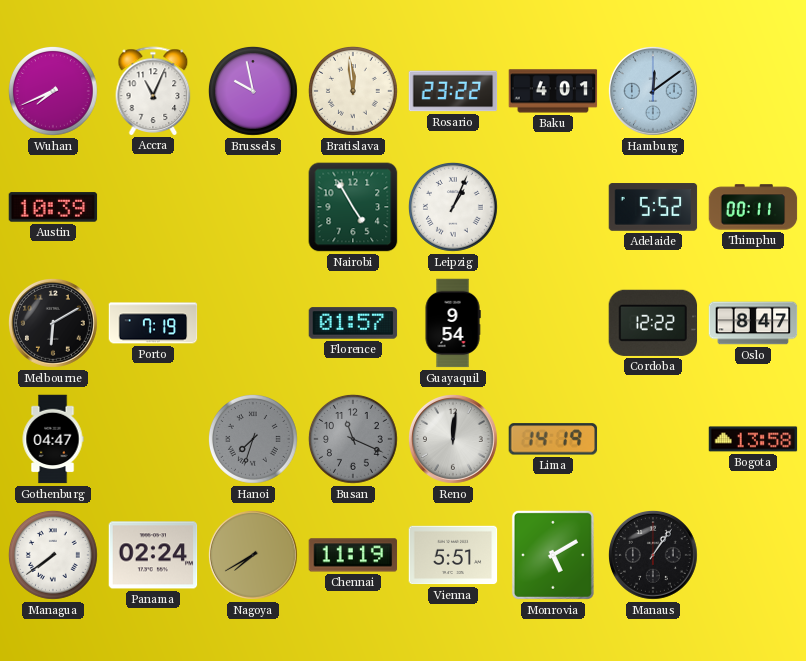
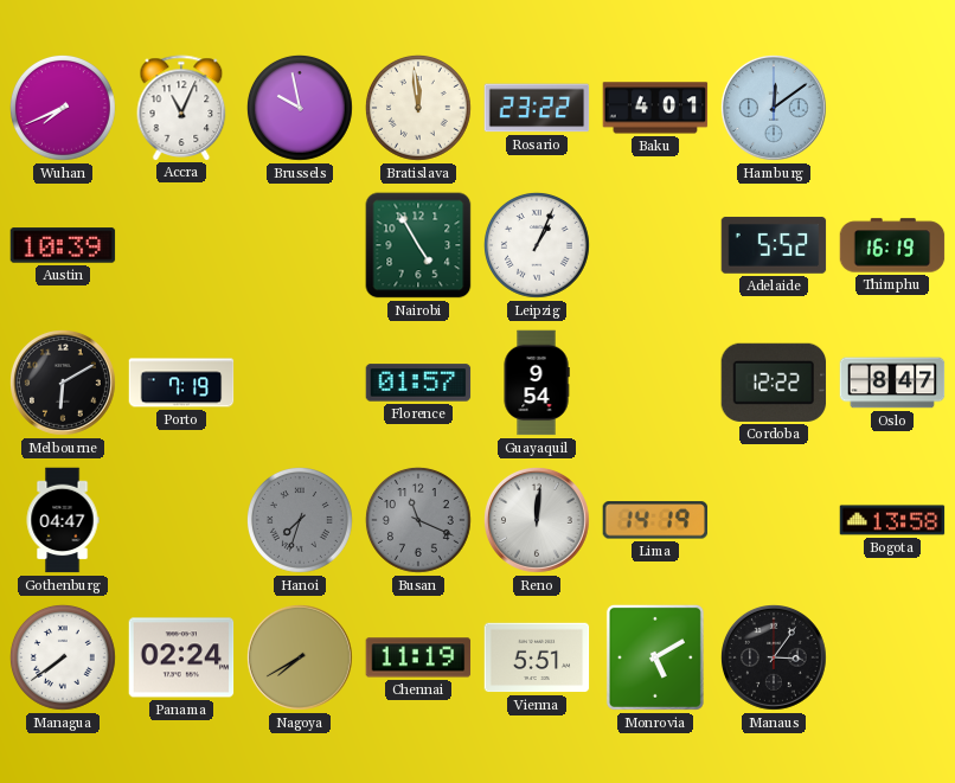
Thimphu: 00:11 -> 16:19
Manaus: 1:06 -> 3:06
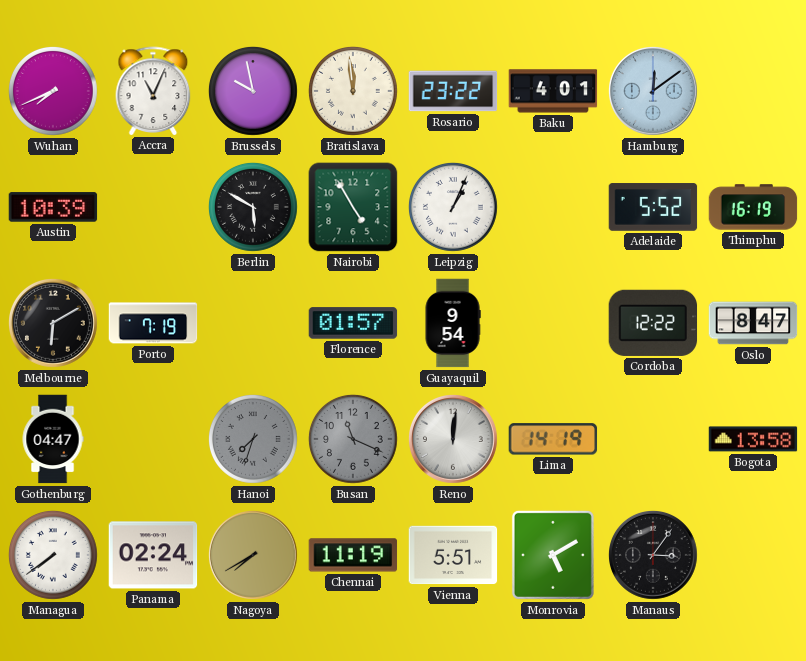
Berlin: none -> 5:50
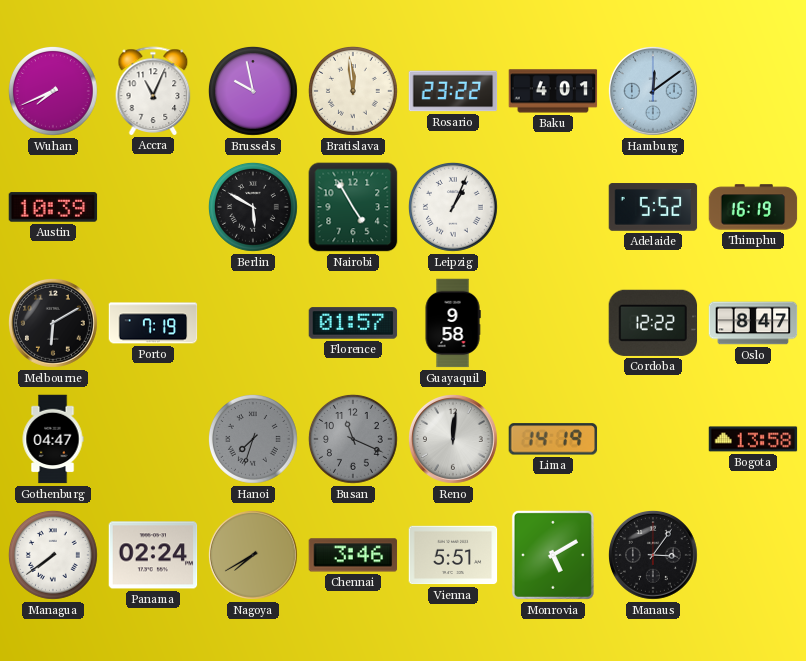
Guayaquil: 9:54 -> 9:58
Chennai: 11:19 -> 3:46
